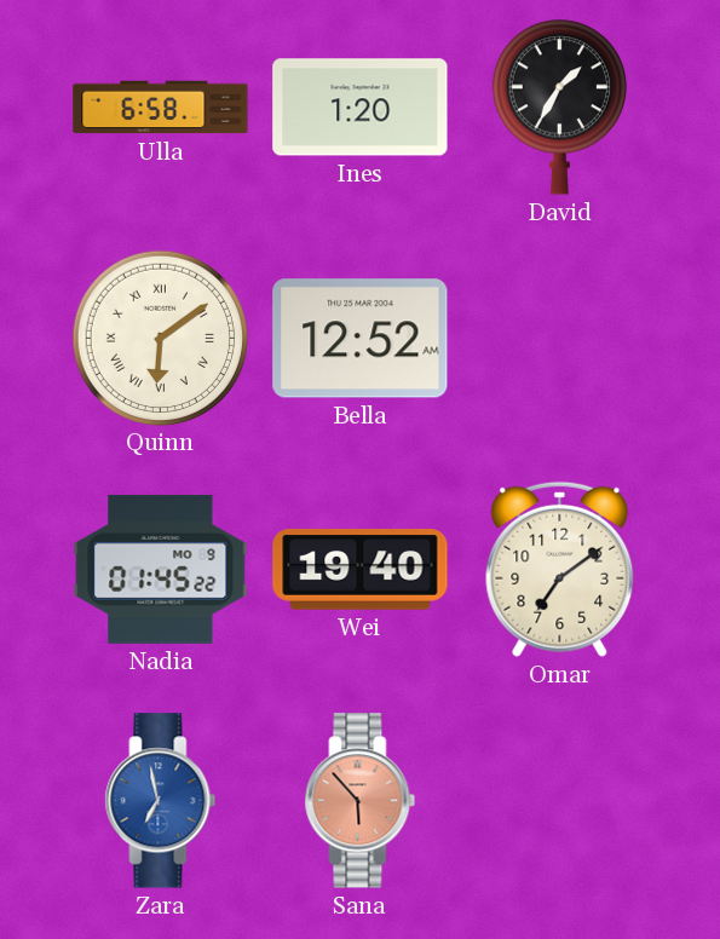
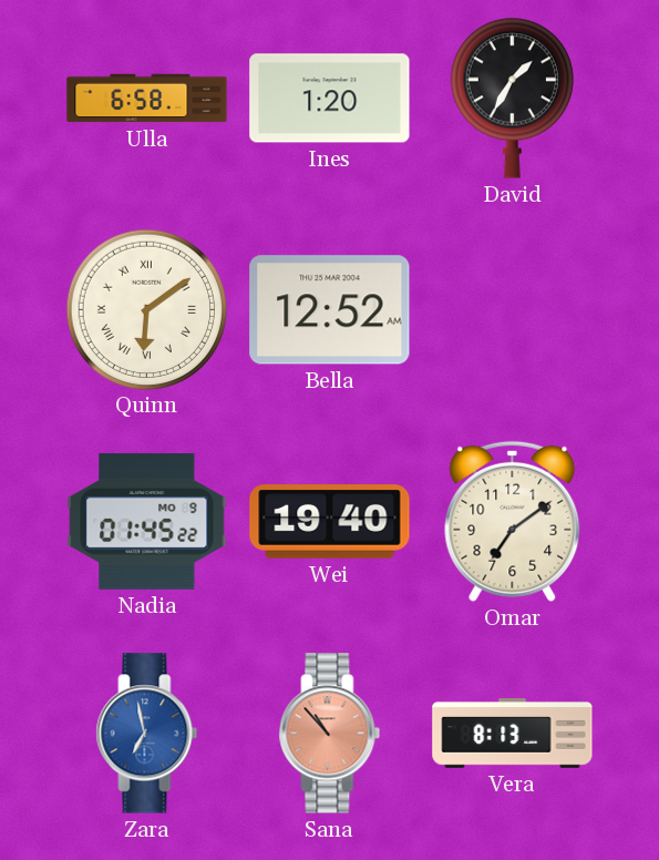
Sana: 5:53 -> 10:53
Vera: none -> 8:13
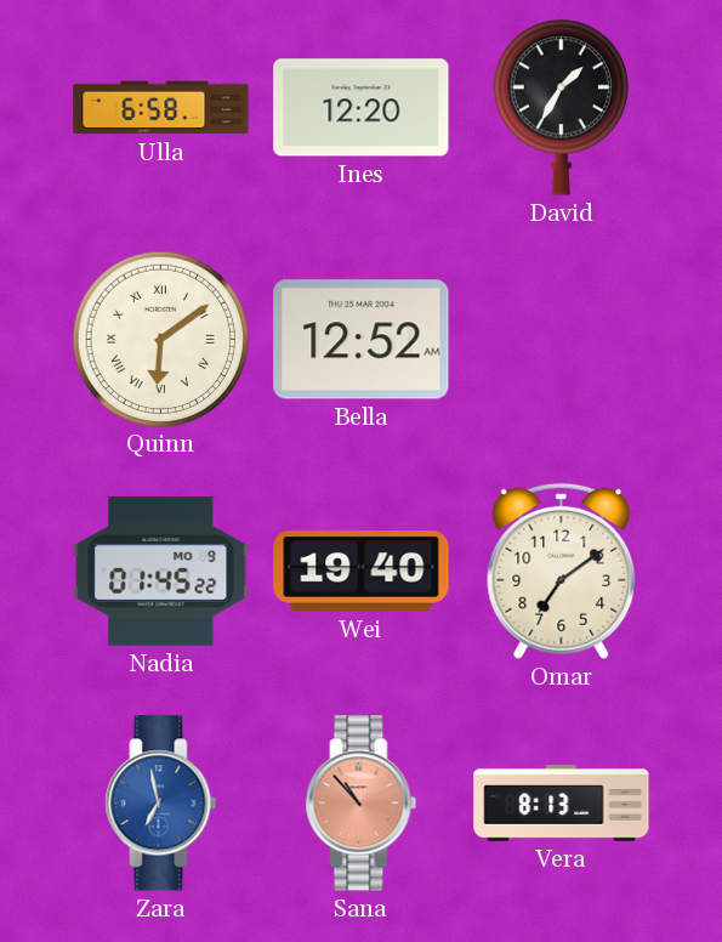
Ines: 1:20 -> 12:20
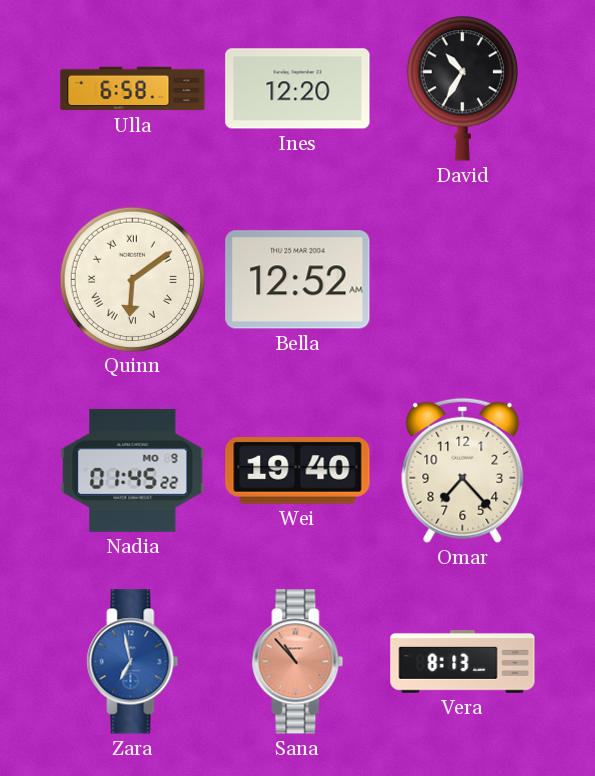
David: 1:35 -> 10:35
Omar: 7:09 -> 7:23
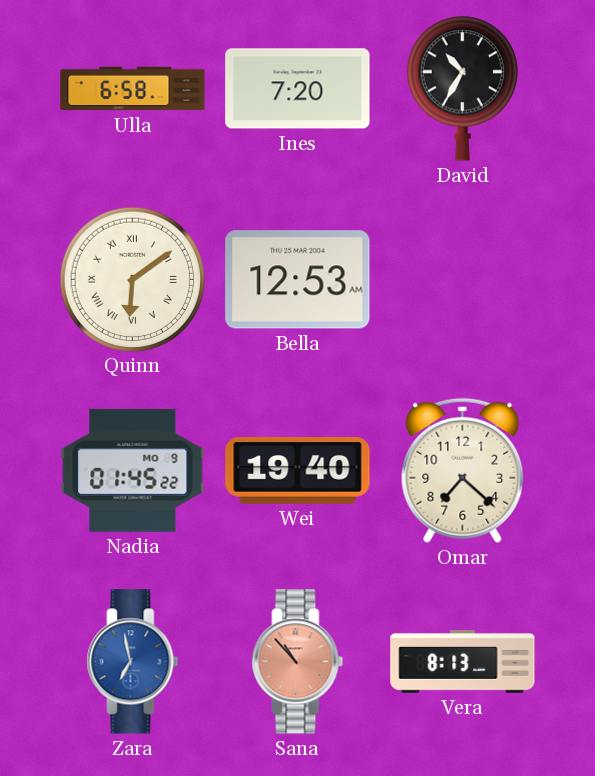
Ines: 12:20 -> 7:20
Bella: 12:52 -> 12:53
Omar: 7:23 -> 7:22
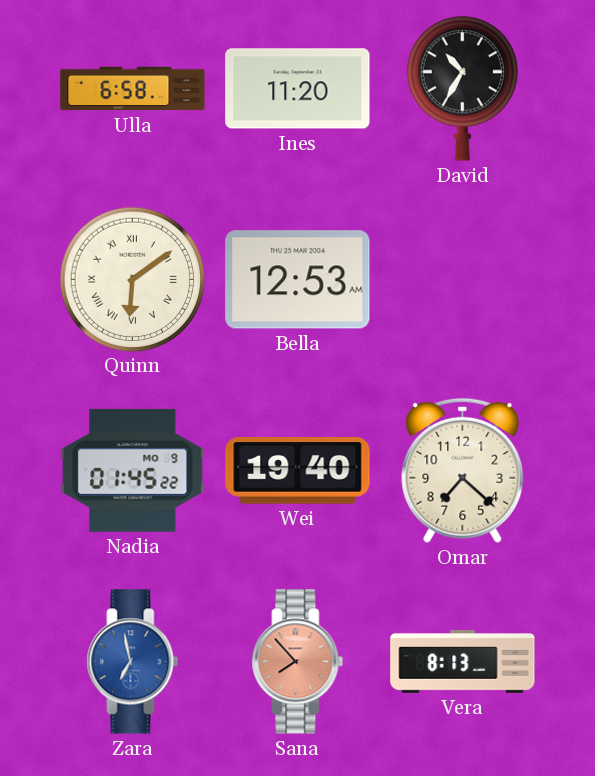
Ines: 7:20 -> 11:20
Sana: 10:53 -> 7:53
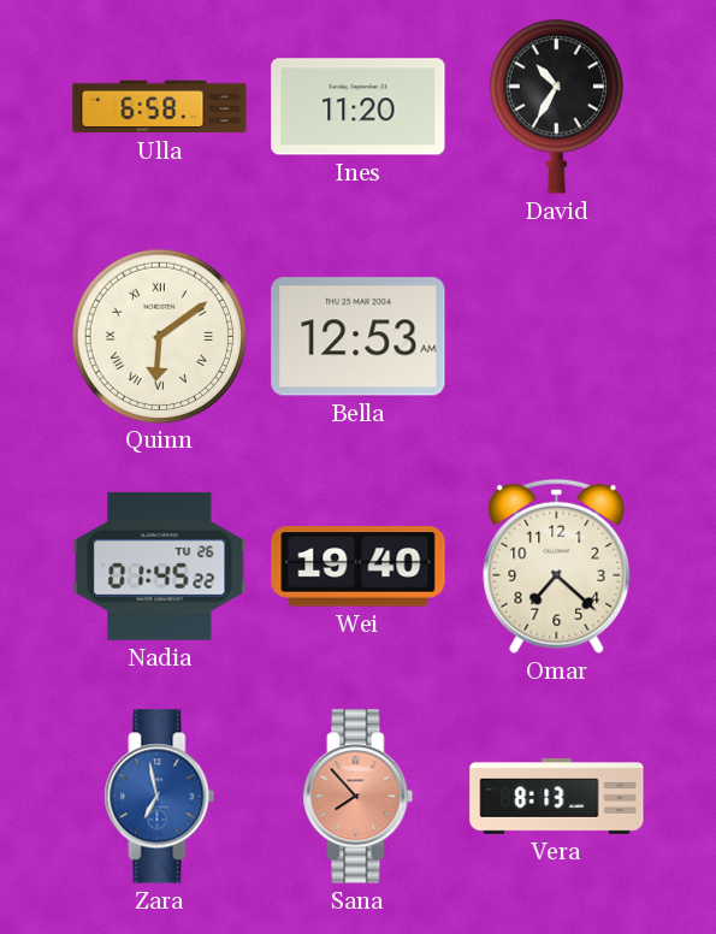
Nadia date: MO 9 -> TU 26
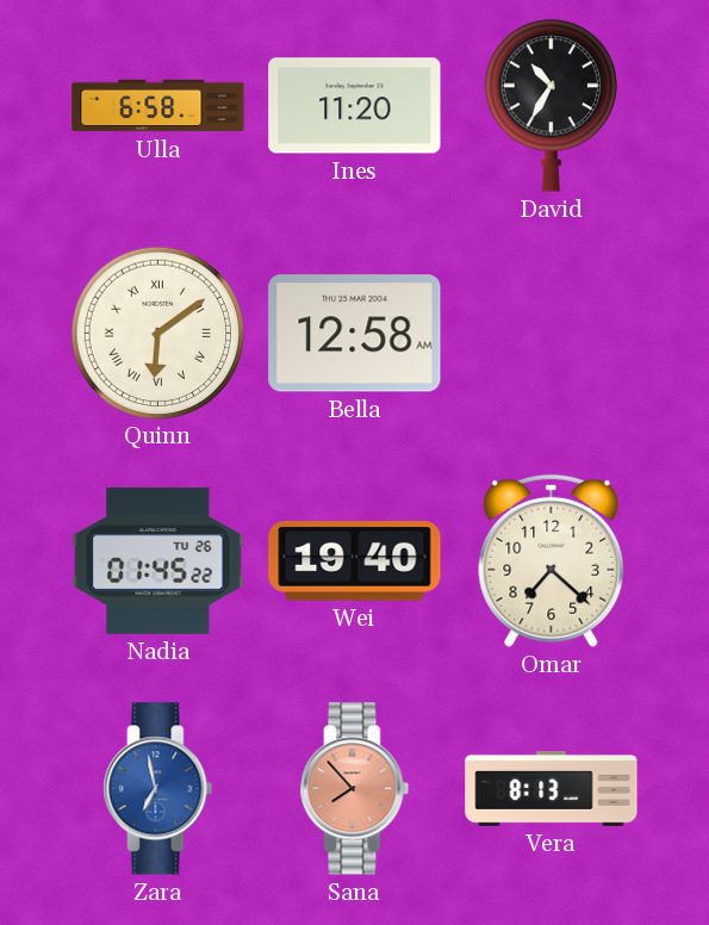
Bella: 12:53 -> 12:58
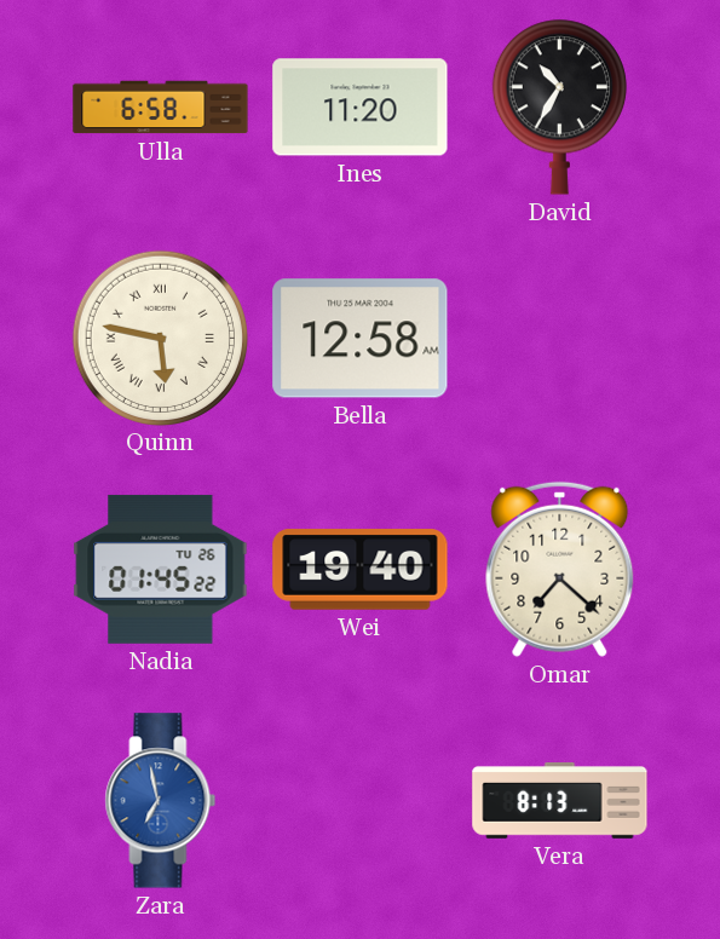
Quinn: 6:09 -> 5:47
Sana: 7:53 -> none
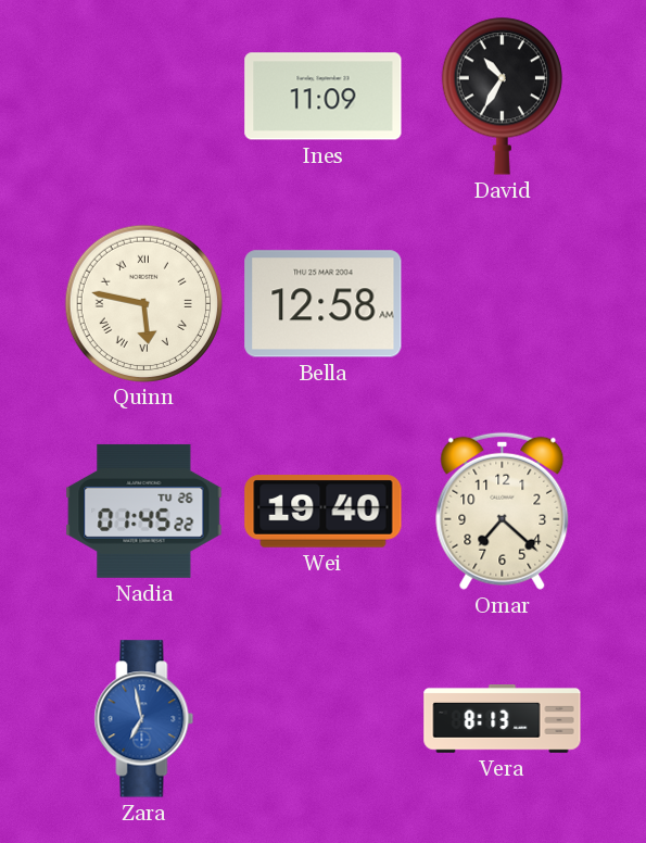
Ulla: 6:58 -> none
Ines: 11:20 -> 11:09
